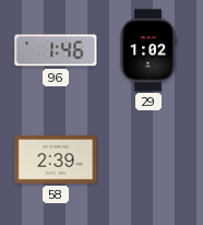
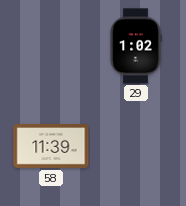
96: 1:46 -> none
58: 2:39 -> 11:39
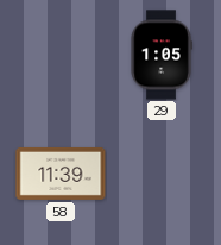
29: 1:02 -> 1:05
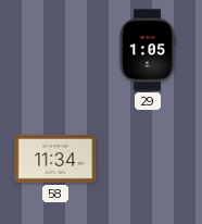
58: 11:39 -> 11:34
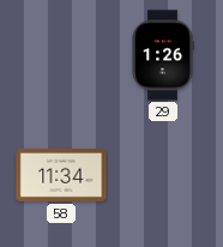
29: 1:05 -> 1:26
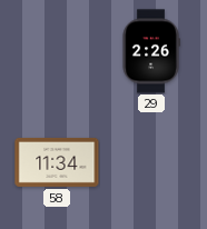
29: 1:26 -> 2:26
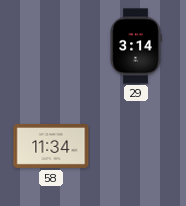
29: 2:26 -> 3:14
